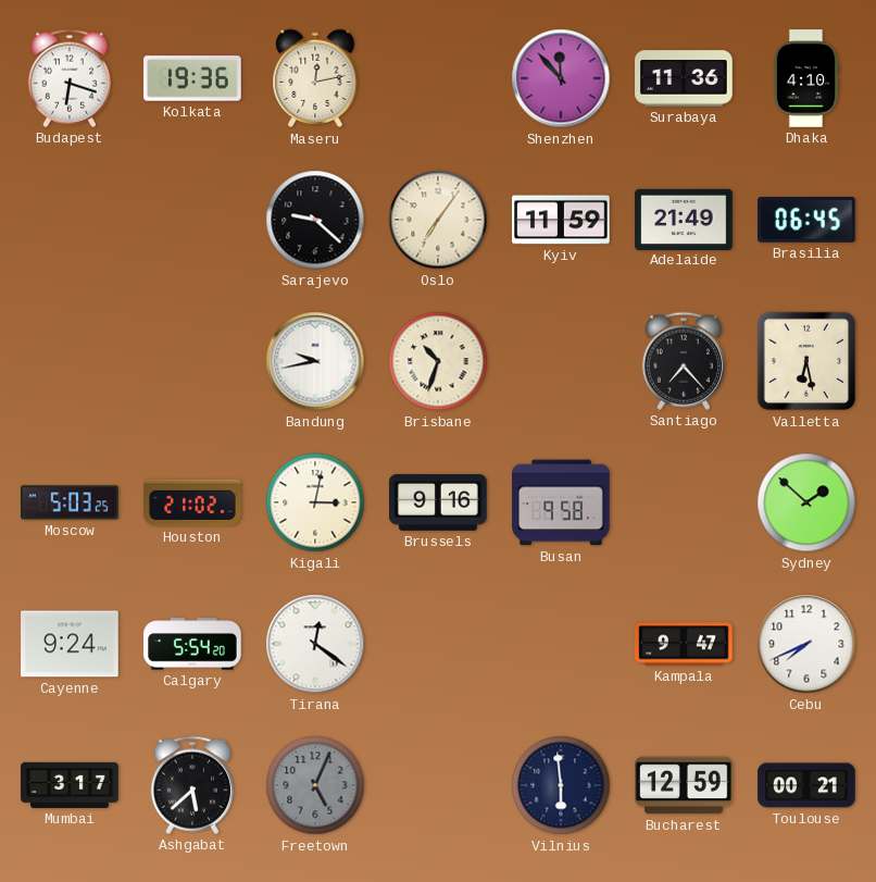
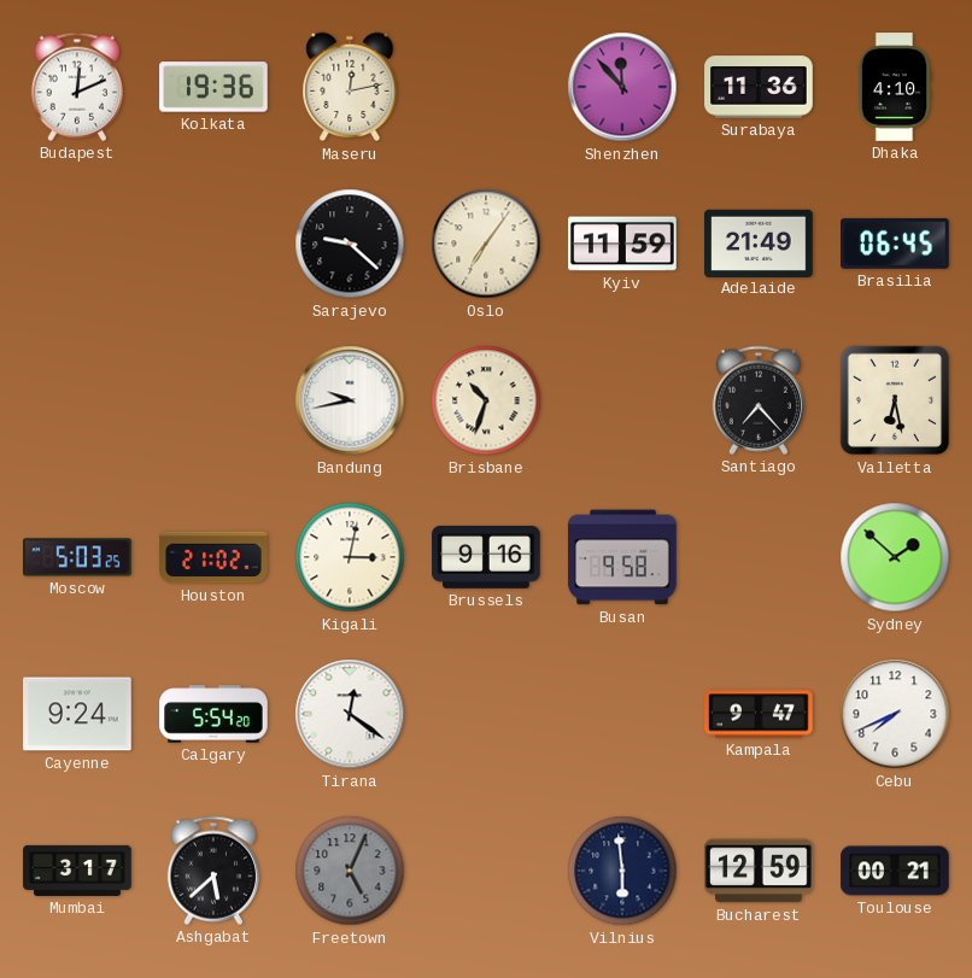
Budapest: 6:18 -> 12:11
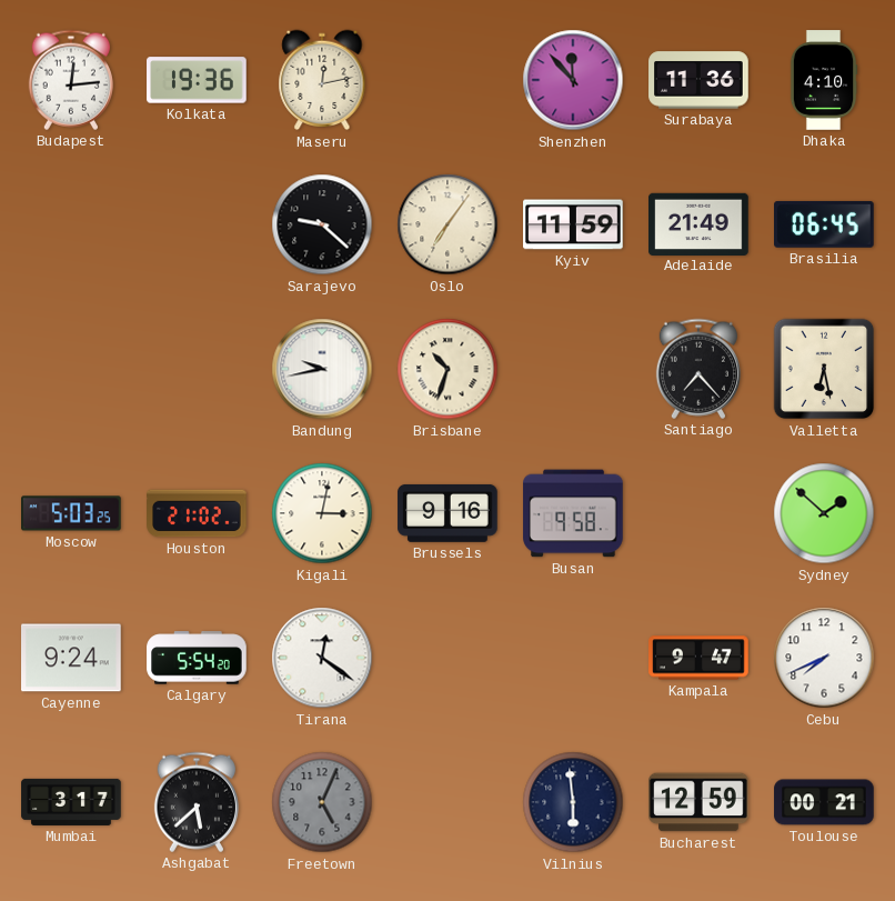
Budapest: 12:11 -> 12:14
